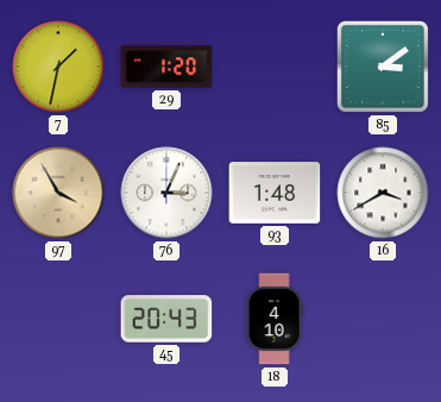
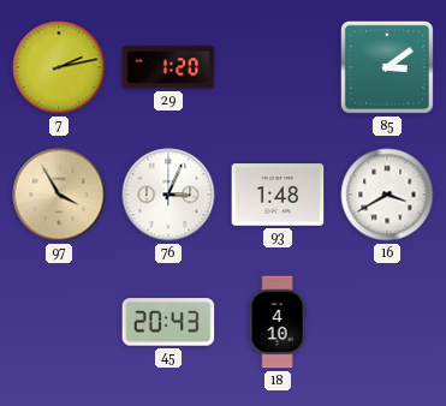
7: 1:32 -> 2:13
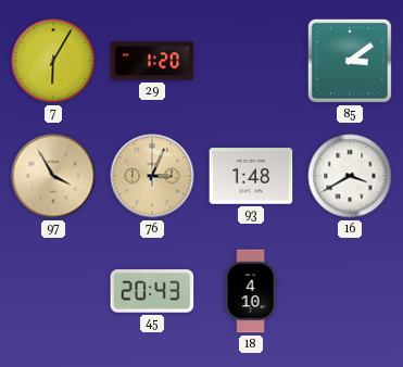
7: 2:13 -> 6:05
76 dial: white -> champagne
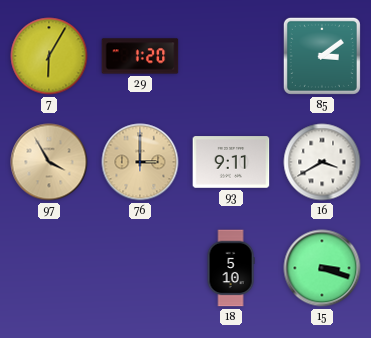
76: 3:04 -> 3:00
93: 1:48 -> 9:11
45: 20:43 -> none
18: 4:10 -> 5:10
15: none -> 3:18
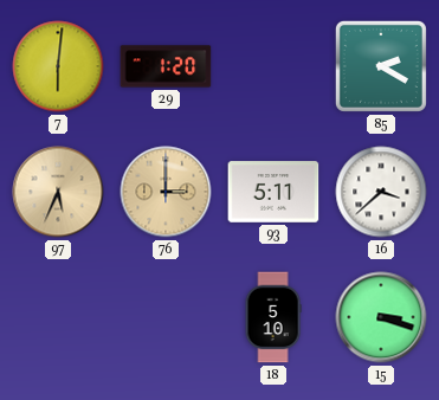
7: 6:05 -> 6:01
85: 3:09 -> 2:20
97: 3:55 -> 5:34
93: 9:11 -> 5:11
16: 3:40 -> 3:38
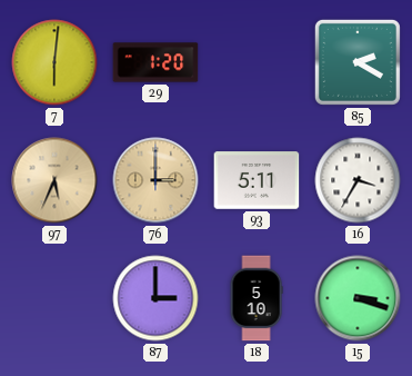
16: 3:38 -> 3:35
87: none -> 3:00
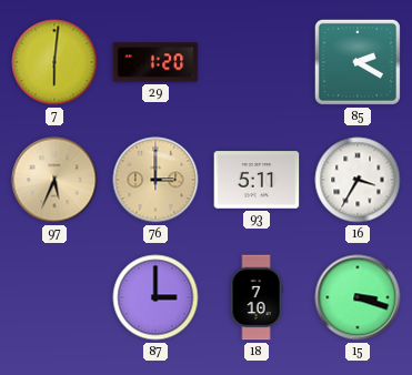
18: 5:10 -> 7:10
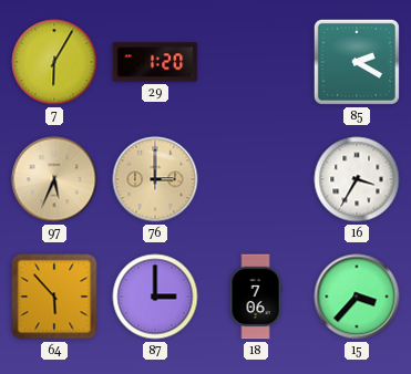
7: 6:01 -> 6:05
93: 5:11 -> none
64: none -> 5:53
18: 7:10 -> 7:06
15: 3:18 -> 3:37
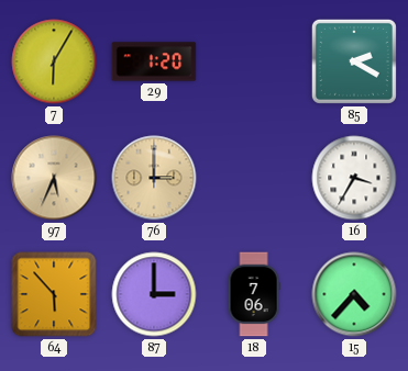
15: 3:37 -> 4:37
